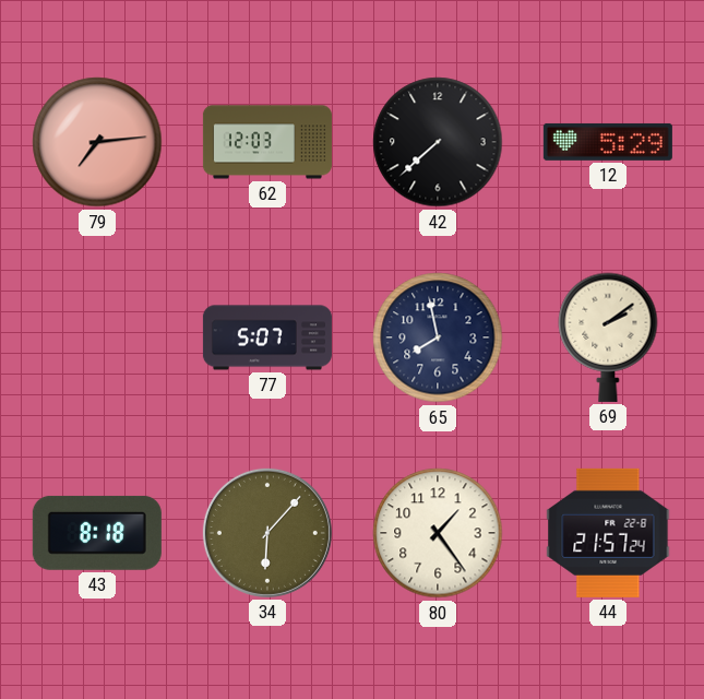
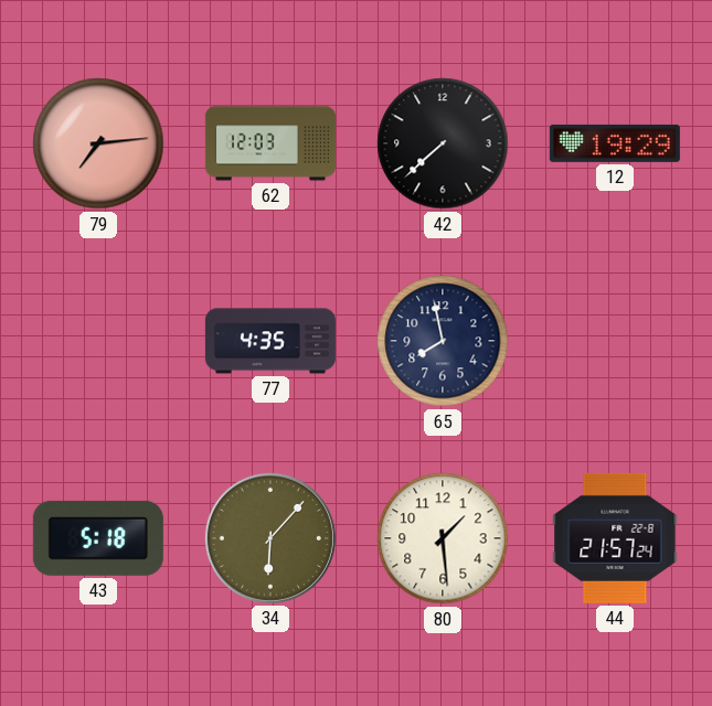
12: 5:29 -> 19:29
77: 5:07 -> 4:35
69: 2:09 -> none
43: 8:18 -> 5:18
80: 1:24 -> 1:29
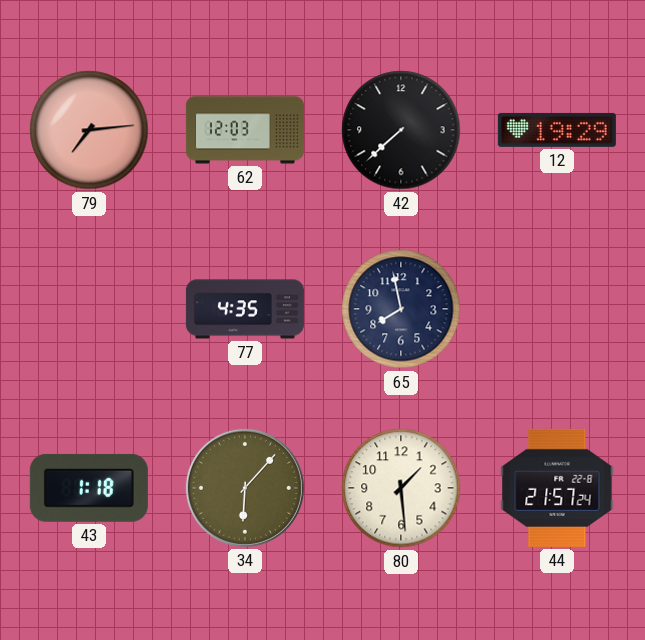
43: 5:18 -> 1:18
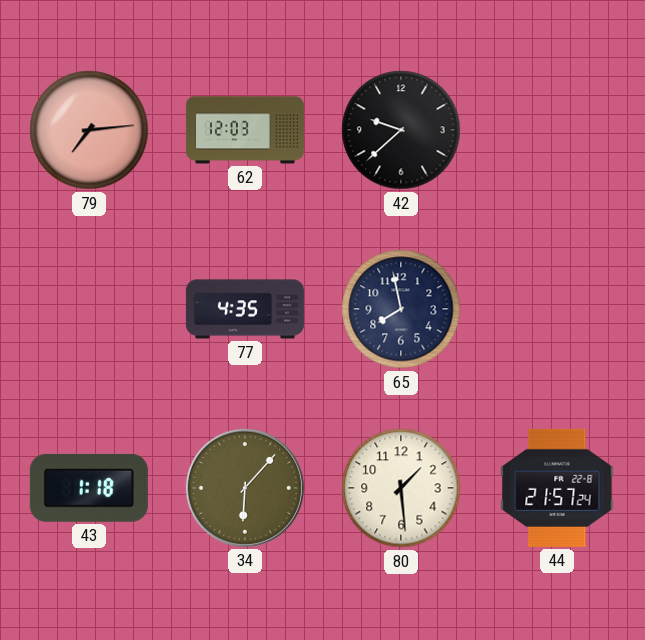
42: 7:38 -> 9:38
12: 19:29 -> none
